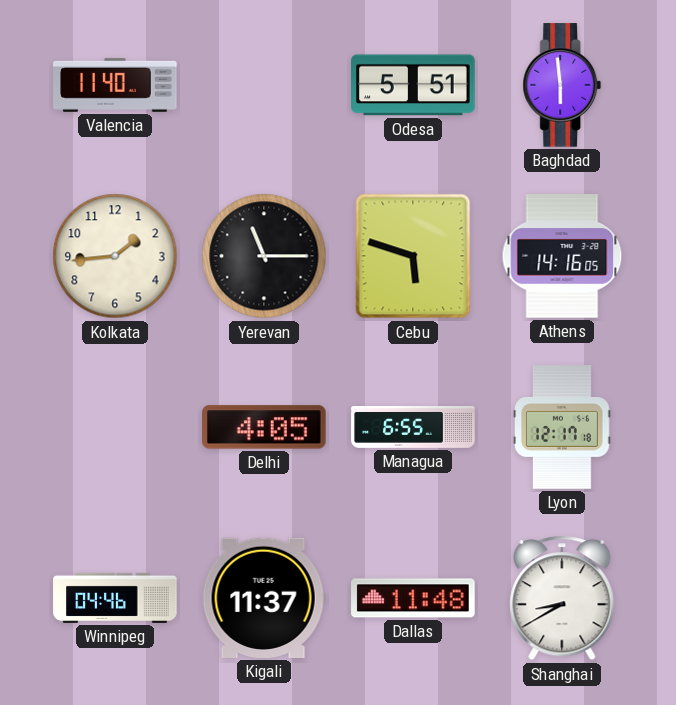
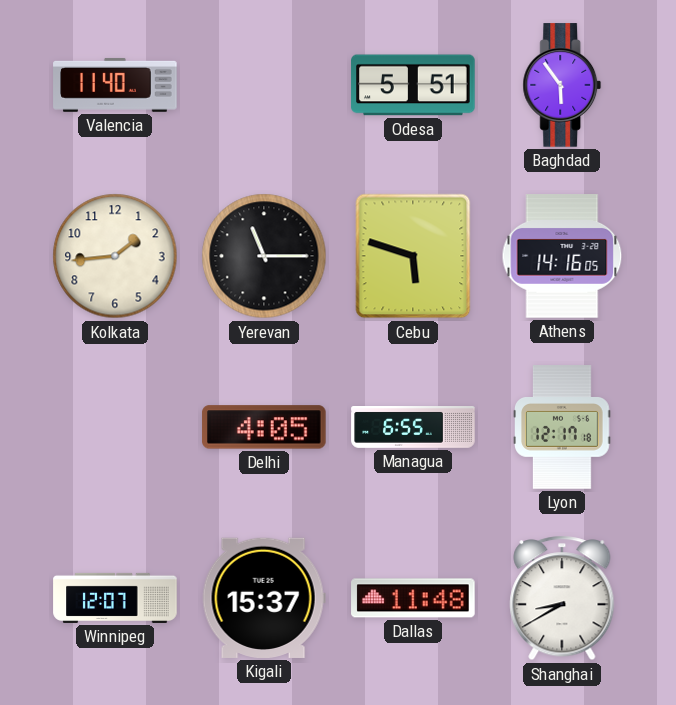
Baghdad: 5:59 -> 5:54
Winnipeg: 04:46 -> 12:07
Kigali: 11:37 -> 15:37
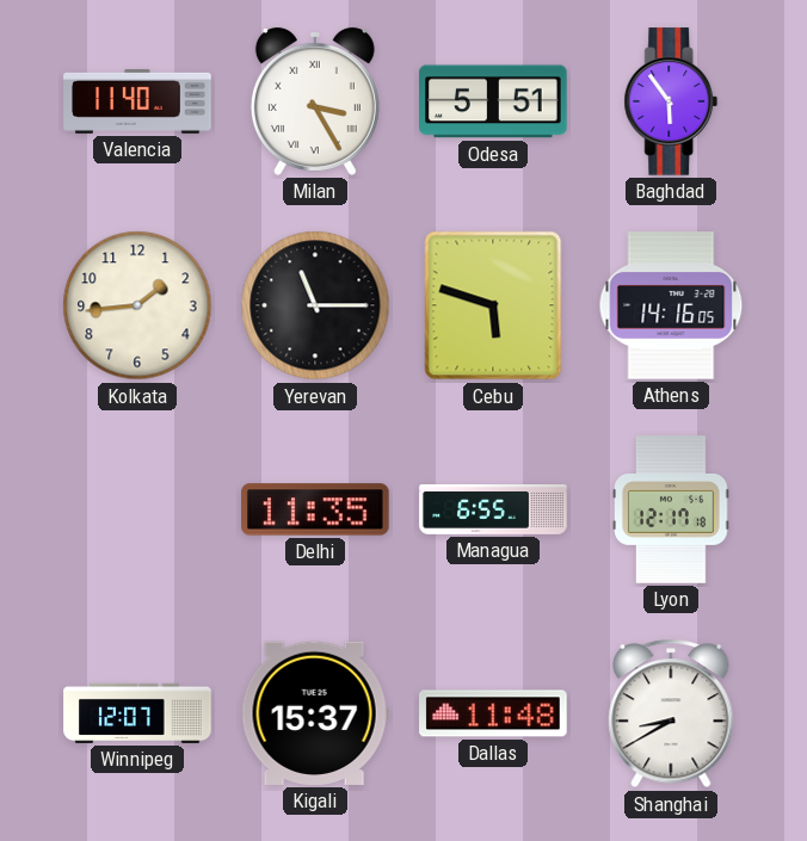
Milan: none -> 3:25
Delhi: 4:05 -> 11:35
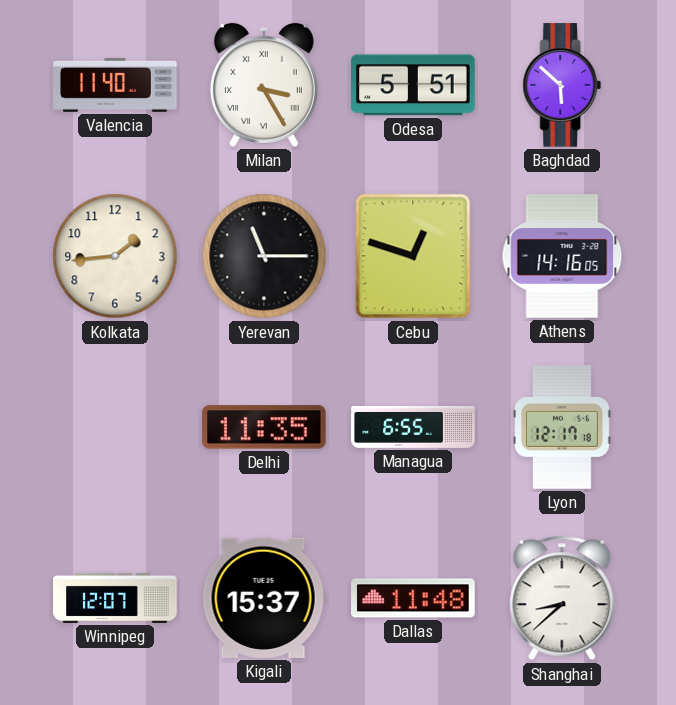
Baghdad: 5:54 -> 5:52
Cebu: 5:48 -> 12:48
Shanghai: 8:40 -> 8:38
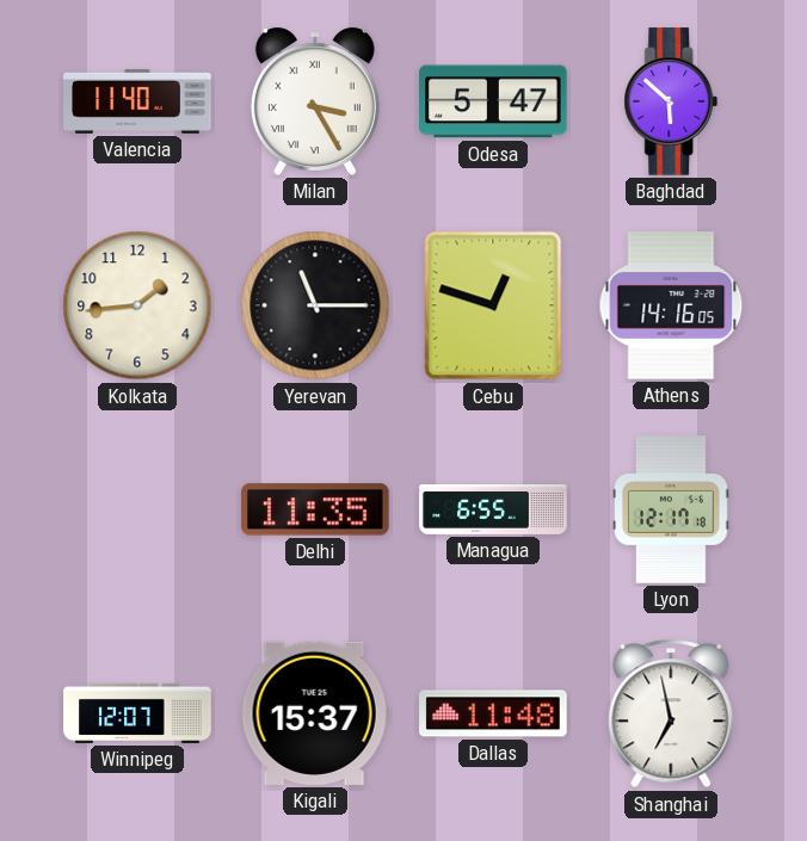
Odesa: 5:51 -> 5:47
Shanghai: 8:38 -> 6:58
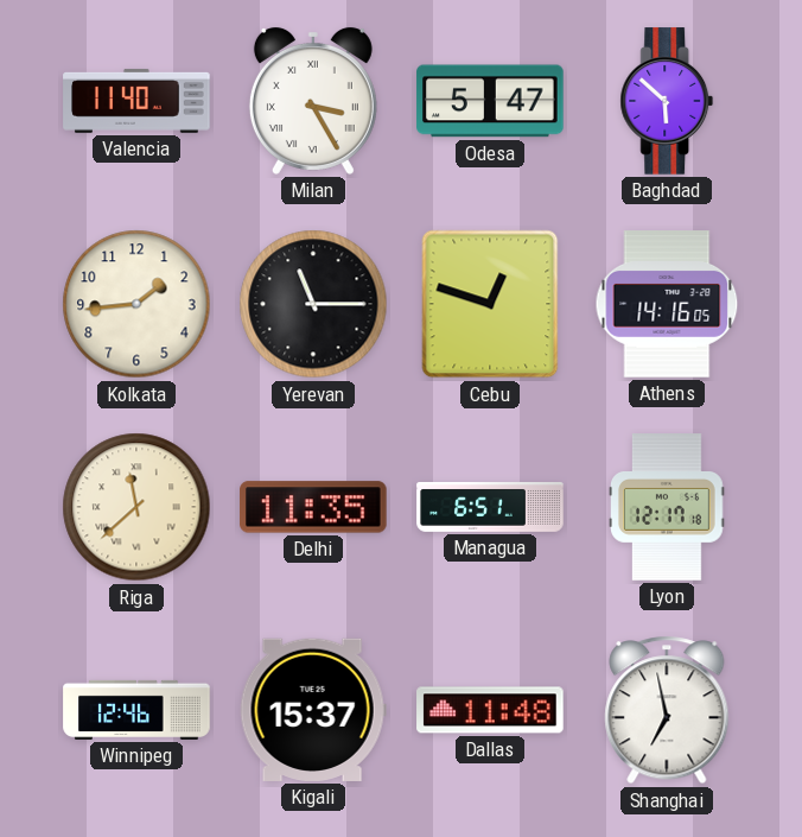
Riga: none -> 11:38
Managua: 6:55 -> 6:51
Winnipeg: 12:07 -> 12:46
